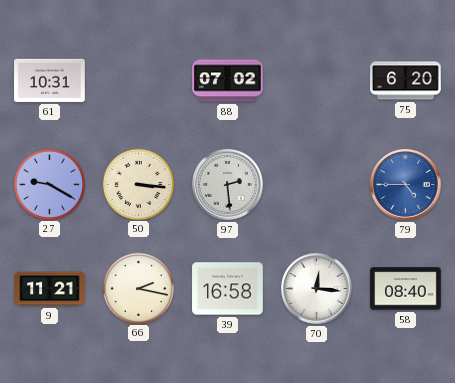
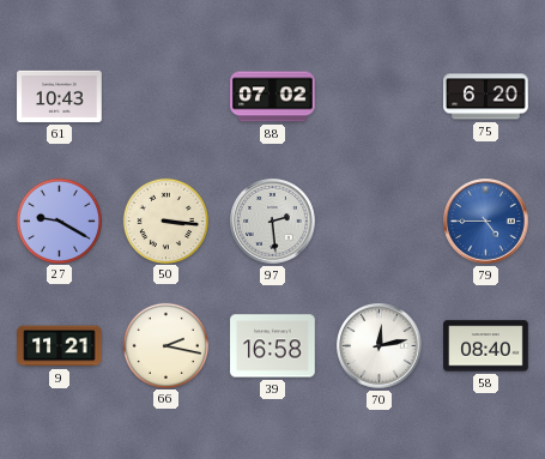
61: 10:31 -> 10:43
70: 12:16 -> 12:13
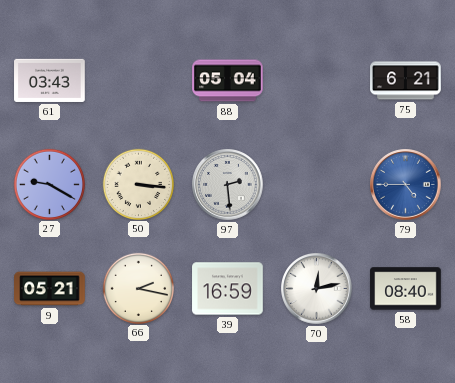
61: 10:43 -> 03:43
88: 07:02 -> 05:04
75: 6:20 -> 6:21
9: 11:21 -> 05:21
39: 16:58 -> 16:59
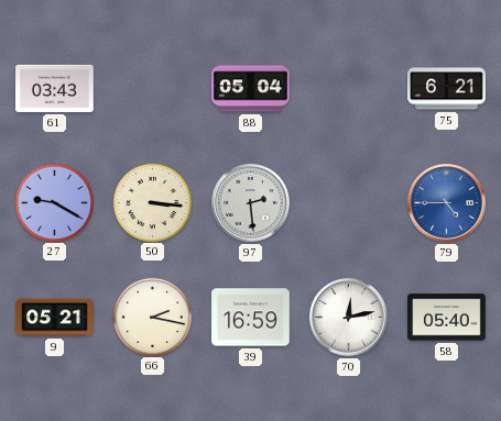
58: 08:40 -> 05:40
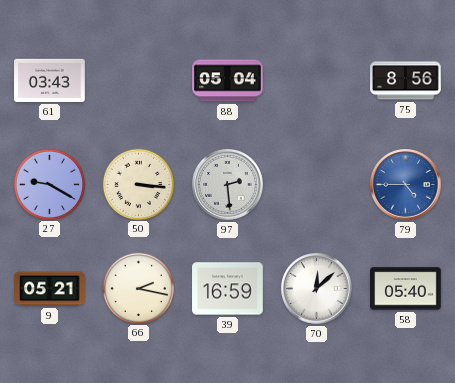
75: 6:21 -> 8:56
70: 12:13 -> 12:08
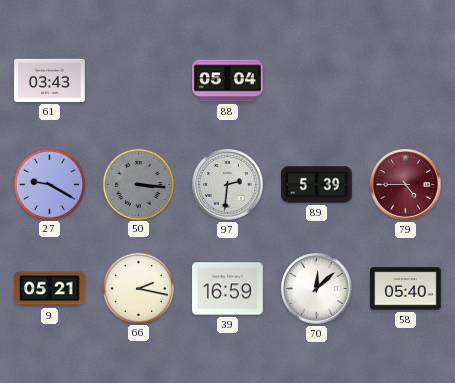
75: 8:56 -> none
50 dial: cream -> grey
97: 2:29 -> 2:31
89: none -> 5:39
79 dial: blue -> burgundy
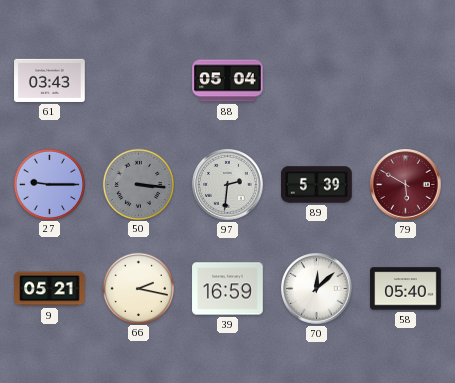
27: 9:20 -> 9:15
79: 4:45 -> 5:50
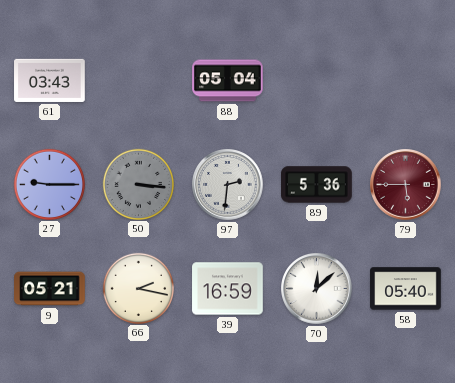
89: 5:39 -> 5:36
79: 5:50 -> 5:45
